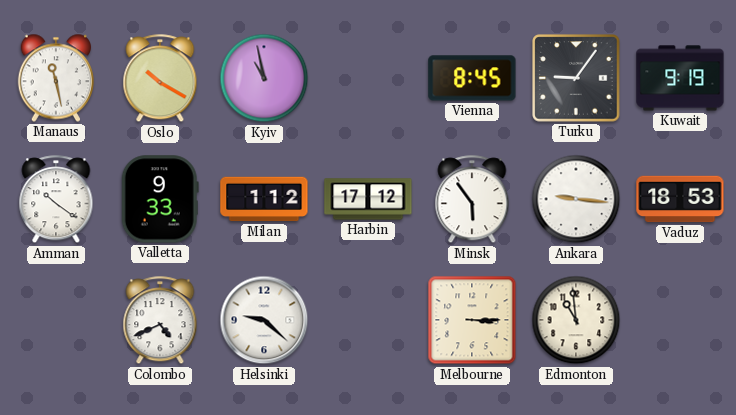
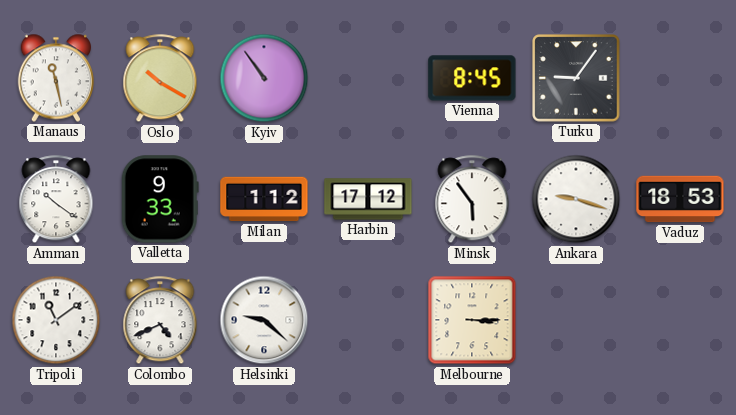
Kyiv: 10:58 -> 10:54
Kuwait: 9:19 -> none
Ankara: 9:16 -> 9:18
Tripoli: none -> 11:09
Edmonton: 10:59 -> none
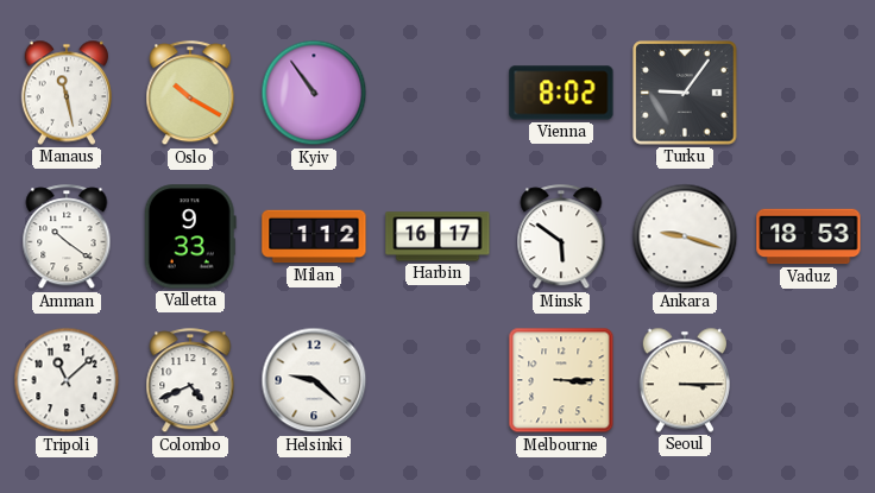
Vienna: 8:45 -> 8:02
Harbin: 17:12 -> 16:17
Minsk: 5:54 -> 5:51
Tripoli: 11:09 -> 11:08
Seoul: none -> 3:15
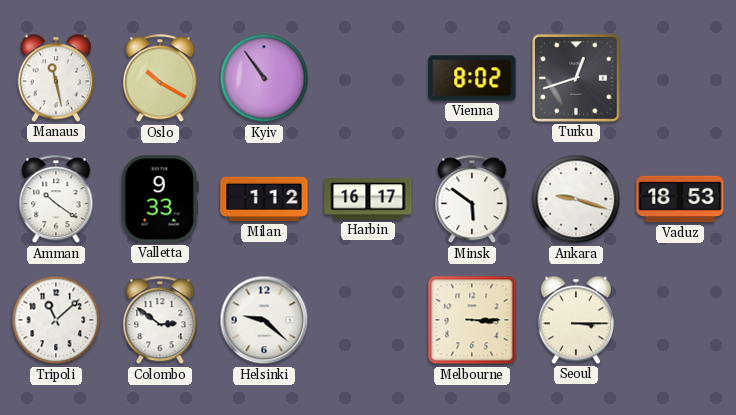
Turku: 9:06 -> 12:42
Colombo: 4:41 -> 2:51
